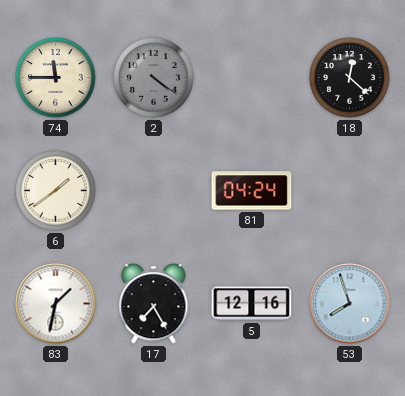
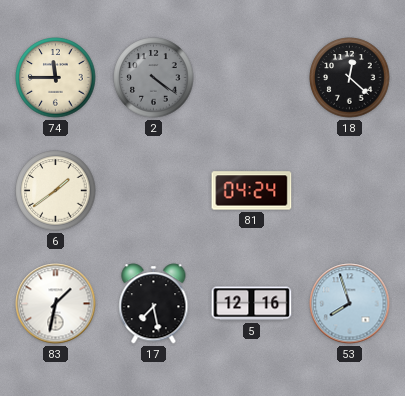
17: 7:25 -> 7:28
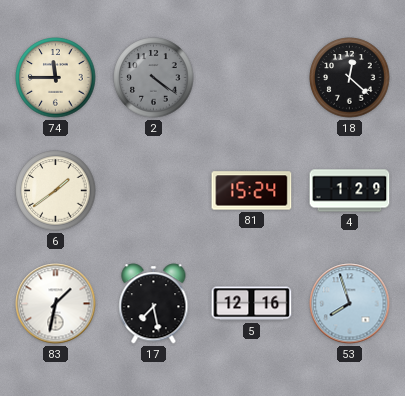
81: 04:24 -> 15:24
4: none -> 1:29
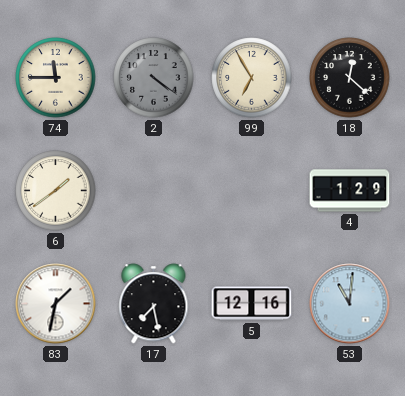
99: none -> 6:55
81: 15:24 -> none
53: 7:57 -> 11:01
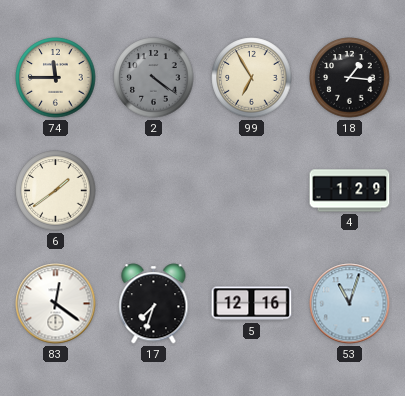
18: 12:22 -> 1:16
83: 1:32 -> 12:21
17: 7:28 -> 7:33
53: 11:01 -> 11:03
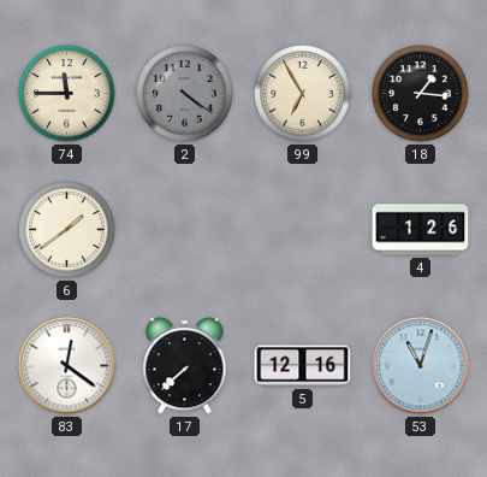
4: 1:29 -> 1:26
17: 7:33 -> 7:38
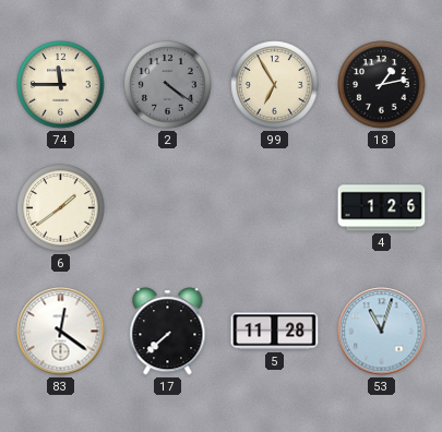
18: 1:16 -> 1:13
5: 12:16 -> 11:28
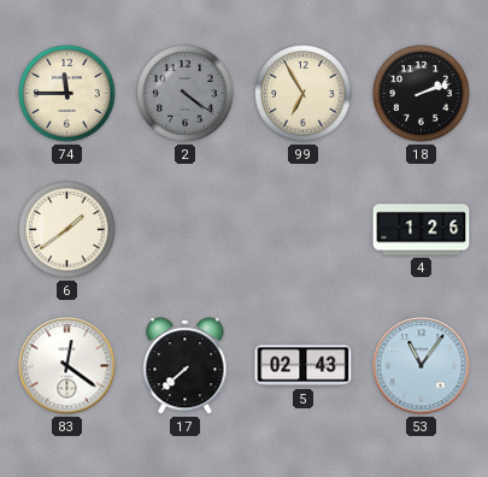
18: 1:13 -> 2:12
5: 11:28 -> 02:43
53: 11:03 -> 11:06
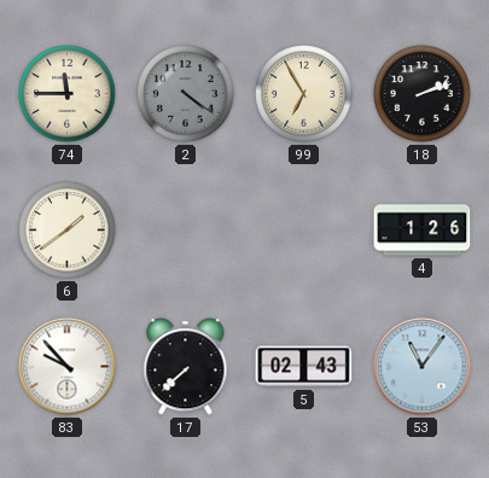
83: 12:21 -> 9:53
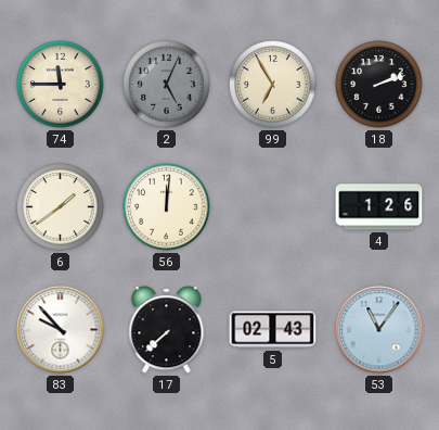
2: 4:21 -> 5:04
56: none -> 12:01
